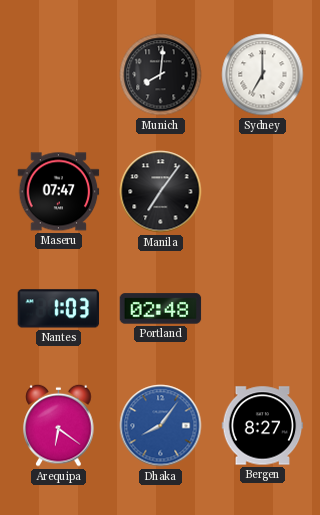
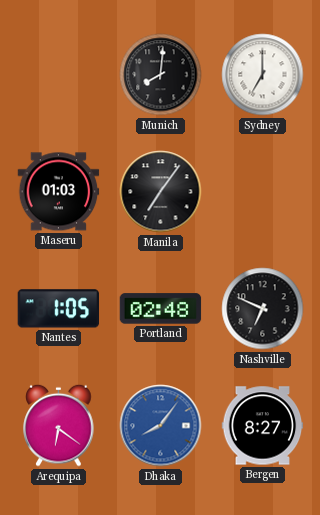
Maseru: 07:47 -> 01:03
Nantes: 1:03 -> 1:05
Nashville: none -> 6:49
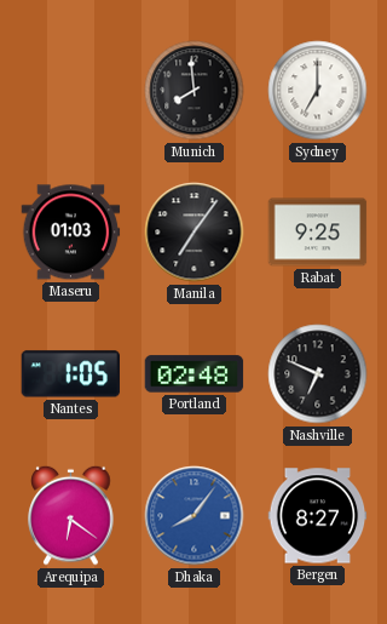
Munich: 8:01 -> 7:59
Rabat: none -> 9:25
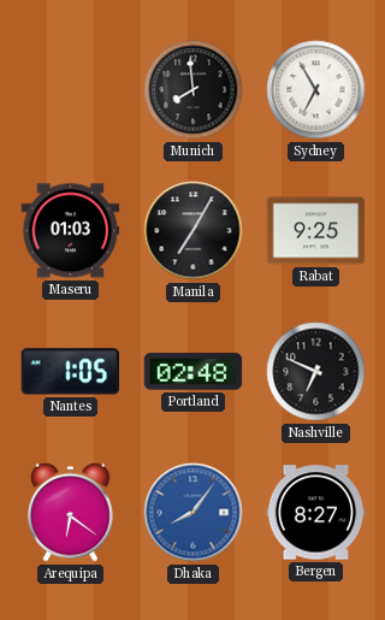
Sydney: 7:00 -> 6:55
Manila: 7:06 -> 7:05
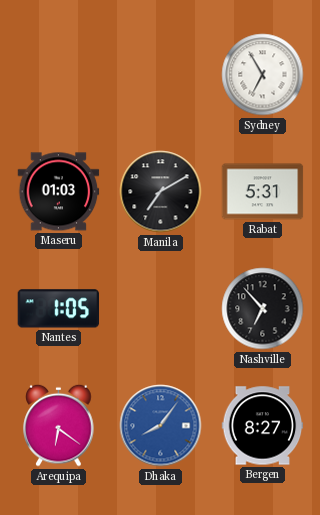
Munich: 7:59 -> none
Manila: 7:05 -> 7:10
Rabat: 9:25 -> 5:31
Portland: 02:48 -> none
Nashville: 6:49 -> 6:53
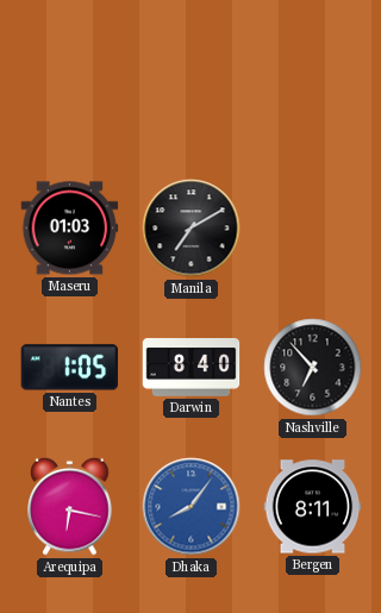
Sydney: 6:55 -> none
Rabat: 5:31 -> none
Darwin: none -> 8:40
Arequipa: 6:21 -> 6:17
Bergen: 8:27 -> 8:11
